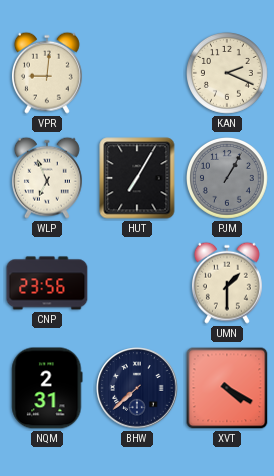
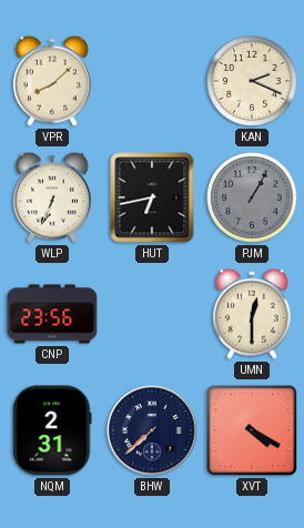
VPR: 9:01 -> 8:08
WLP: 6:56 -> 6:34
HUT: 7:05 -> 6:43
UMN: 1:30 -> 12:30
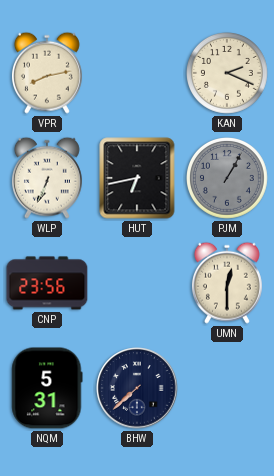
VPR: 8:08 -> 8:13
NQM: 2:31 -> 5:31
XVT: 4:20 -> none
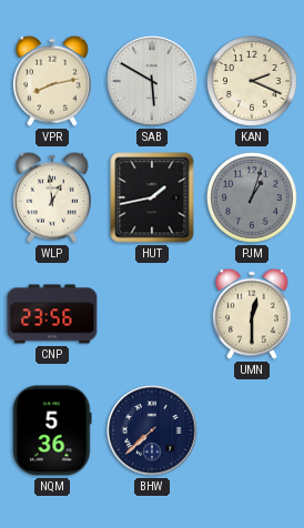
SAB: none -> 5:50
WLP: 6:34 -> 12:59
HUT: 6:43 -> 1:43
PJM: 1:05 -> 1:03
NQM: 5:31 -> 5:36
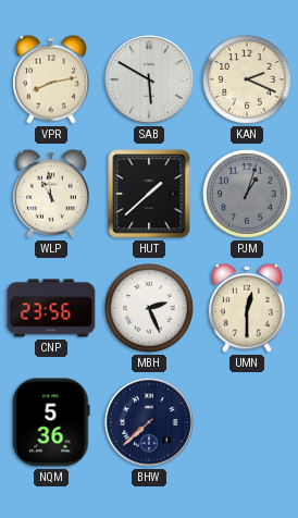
WLP: 12:59 -> 10:59
HUT: 1:43 -> 1:38
MBH: none -> 2:26
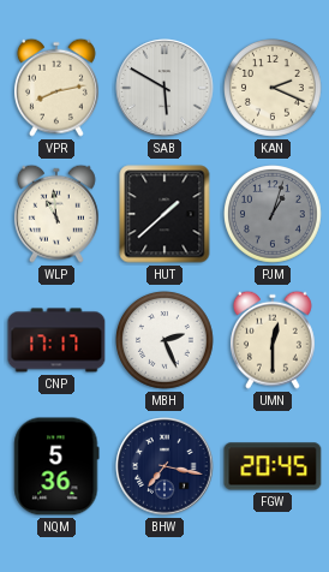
CNP: 23:56 -> 17:17
BHW: 7:38 -> 7:17
FGW: none -> 20:45
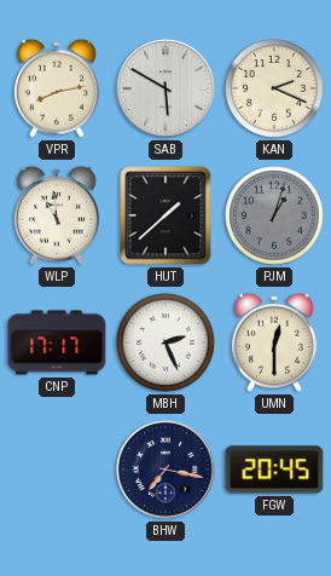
NQM: 5:36 -> none
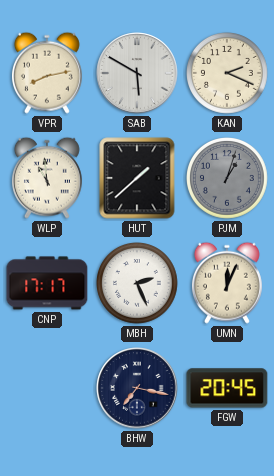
UMN: 12:30 -> 12:04
